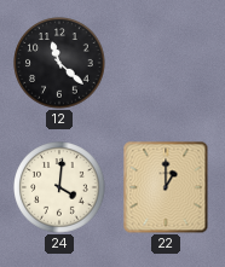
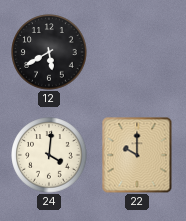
12: 11:22 -> 5:40
22: 1:00 -> 10:00
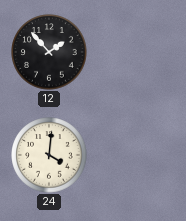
12: 5:40 -> 1:53
22: 10:00 -> none
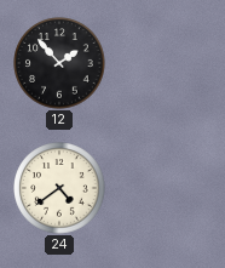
24: 4:01 -> 4:39
